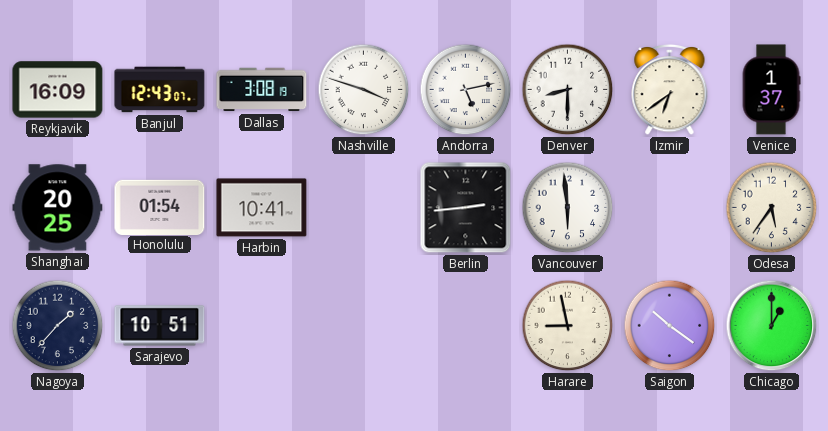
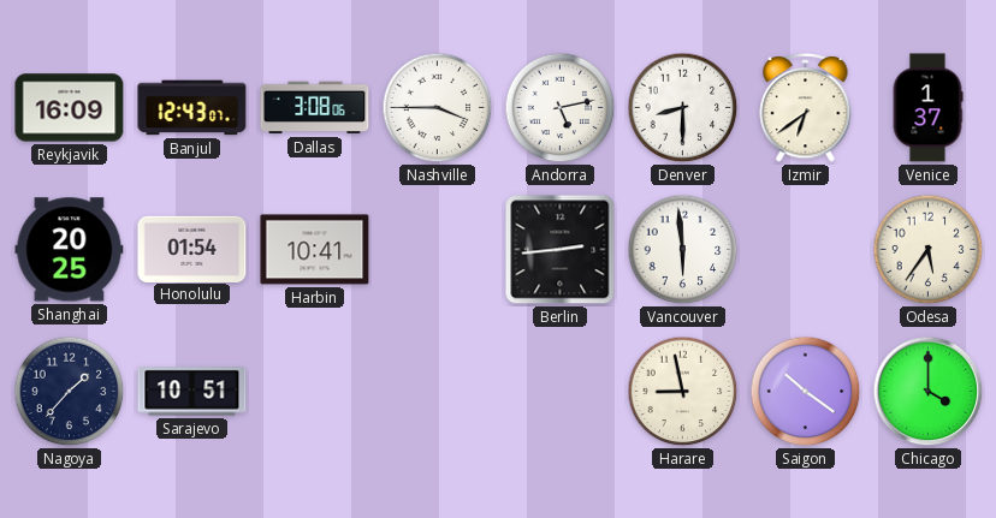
Dallas: 3:08:19 -> 3:08:06
Nashville: 3:48 -> 3:45
Chicago: 1:00 -> 4:00
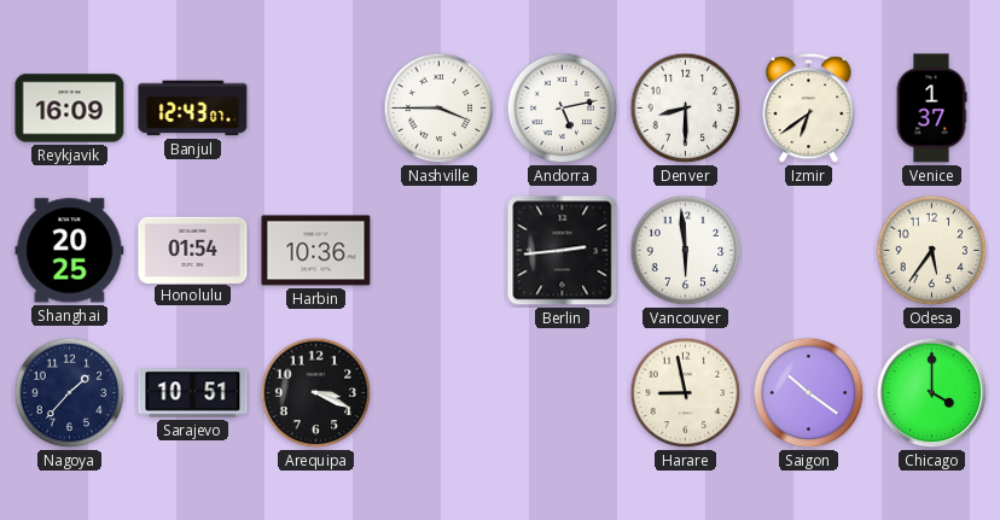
Dallas: 3:08 -> none
Harbin: 10:41 -> 10:36
Arequipa: none -> 3:19
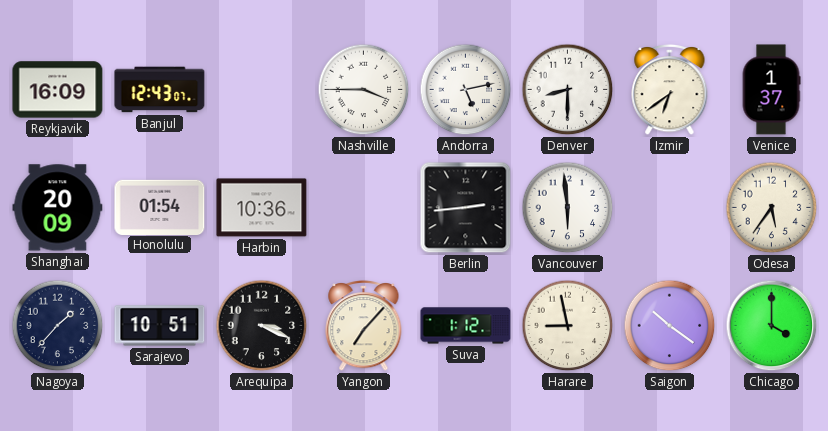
Shanghai: 20:25 -> 20:09
Yangon: none -> 7:07
Suva: none -> 1:12
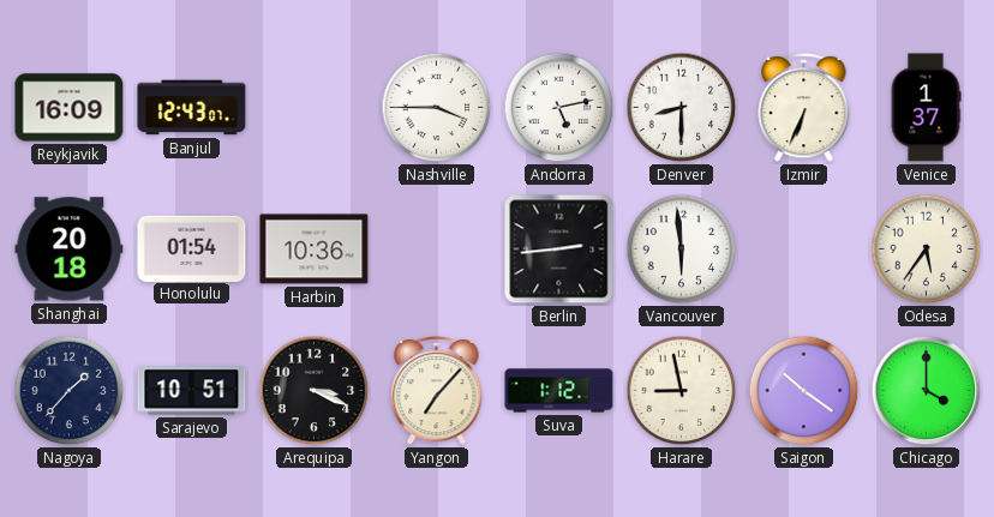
Izmir: 6:39 -> 6:34
Shanghai: 20:09 -> 20:18
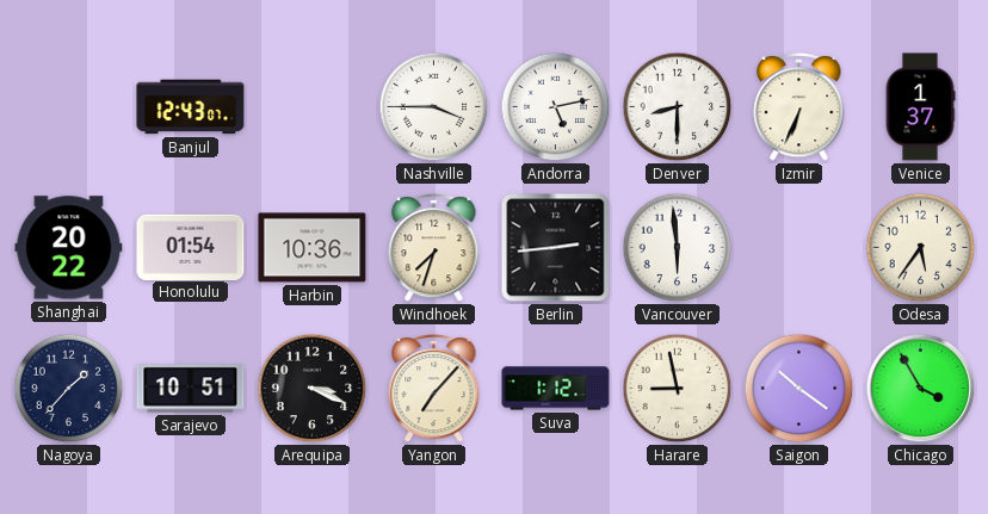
Reykjavik: 16:09 -> none
Shanghai: 20:18 -> 20:22
Windhoek: none -> 7:33
Chicago: 4:00 -> 3:55
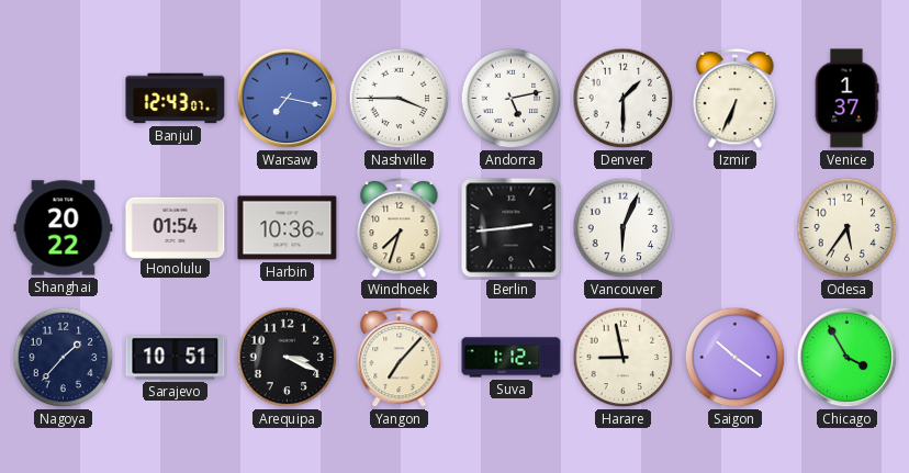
Warsaw: none -> 7:17
Denver: 8:30 -> 1:30
Vancouver: 5:59 -> 6:04
